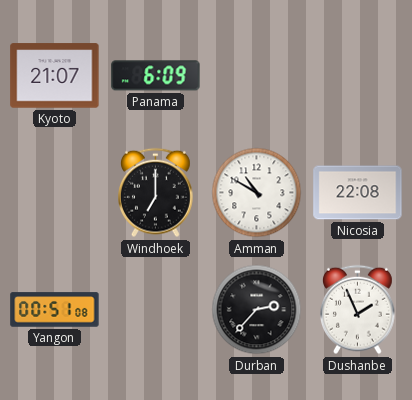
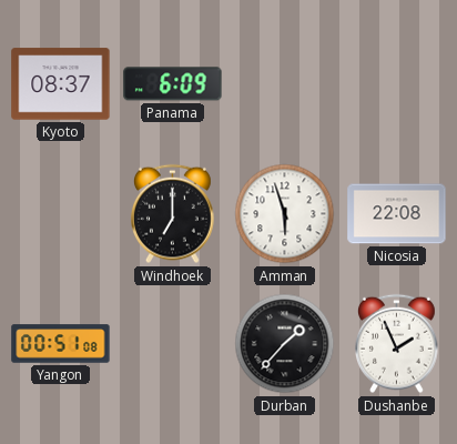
Kyoto: 21:07 -> 08:37
Amman: 10:50 -> 5:57
Durban: 2:37 -> 1:37
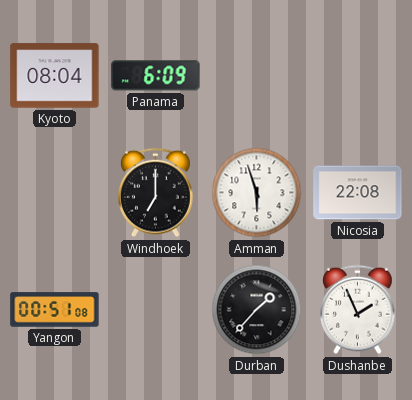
Kyoto: 08:37 -> 08:04
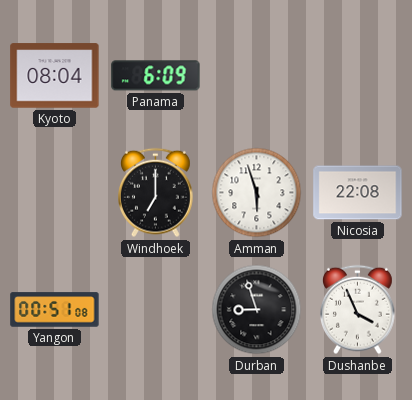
Durban: 1:37 -> 8:57
Dushanbe: 1:56 -> 3:56
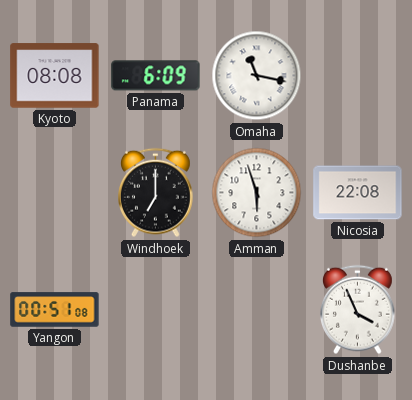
Kyoto: 08:04 -> 08:08
Omaha: none -> 11:17
Durban: 8:57 -> none
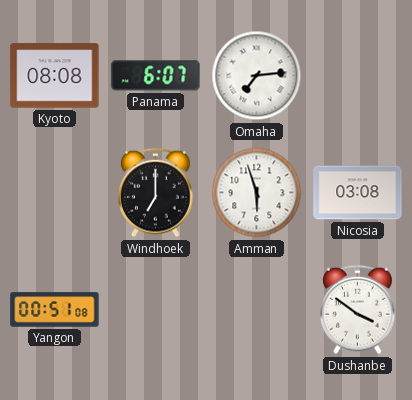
Panama: 6:09 -> 6:07
Omaha: 11:17 -> 7:14
Nicosia: 22:08 -> 03:08
Dushanbe: 3:56 -> 3:51
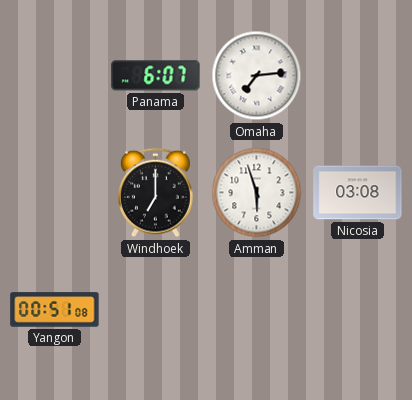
Kyoto: 08:08 -> none
Dushanbe: 3:51 -> none
